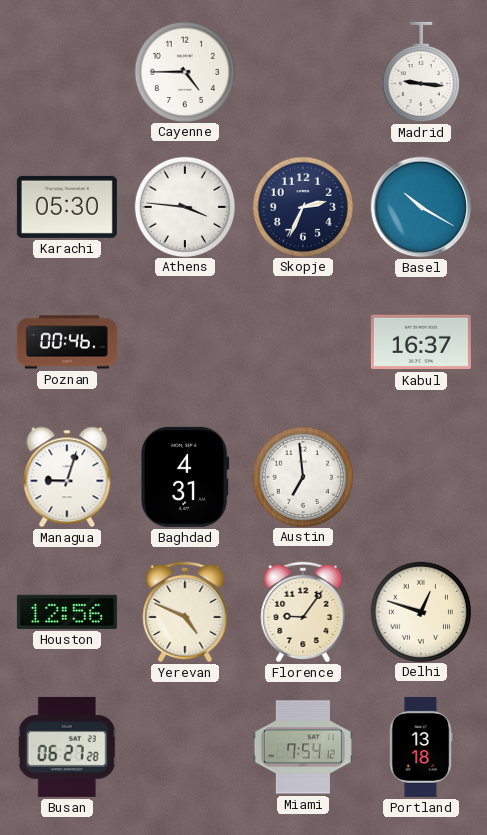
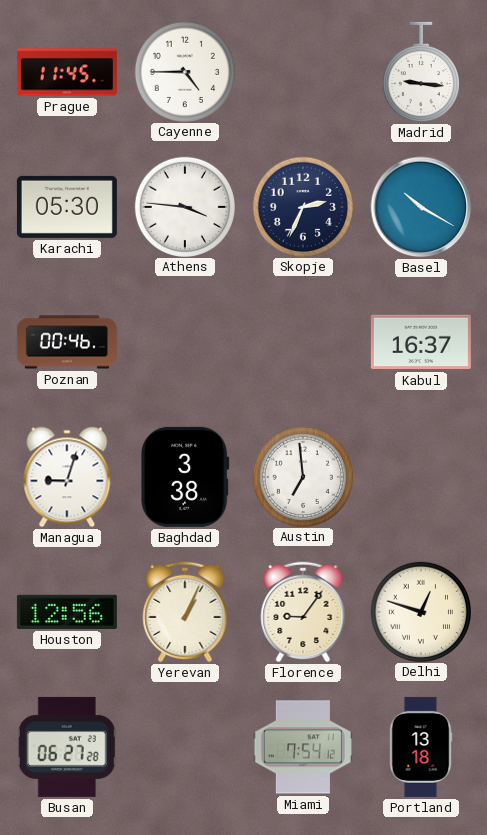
Prague: none -> 11:45
Baghdad: 4:31 -> 3:38
Yerevan: 4:49 -> 1:04
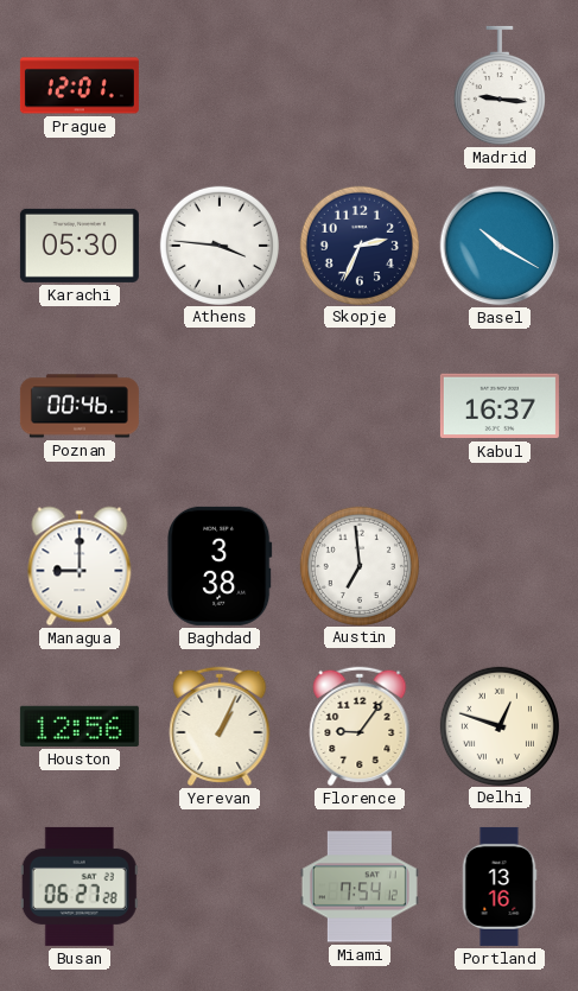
Prague: 11:45 -> 12:01
Cayenne: 4:45 -> none
Managua: 9:03 -> 9:00
Portland: 13:18 -> 13:16
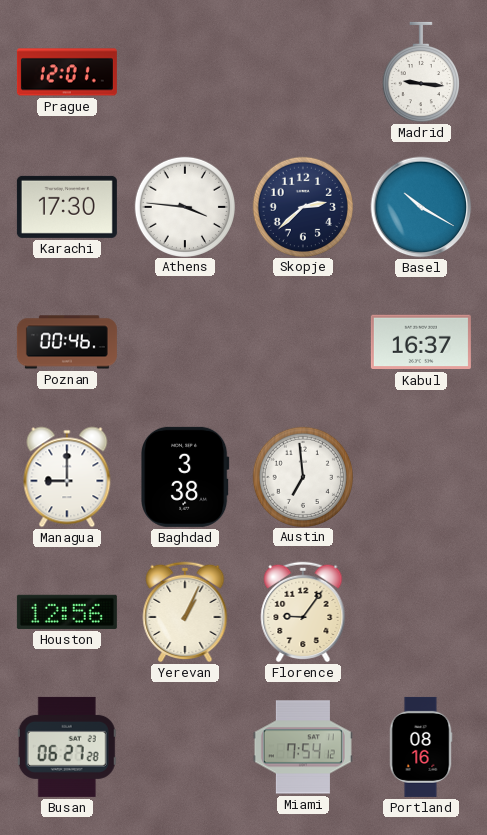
Karachi: 05:30 -> 17:30
Skopje: 2:34 -> 2:38
Delhi: 12:48 -> none
Portland: 13:16 -> 08:16
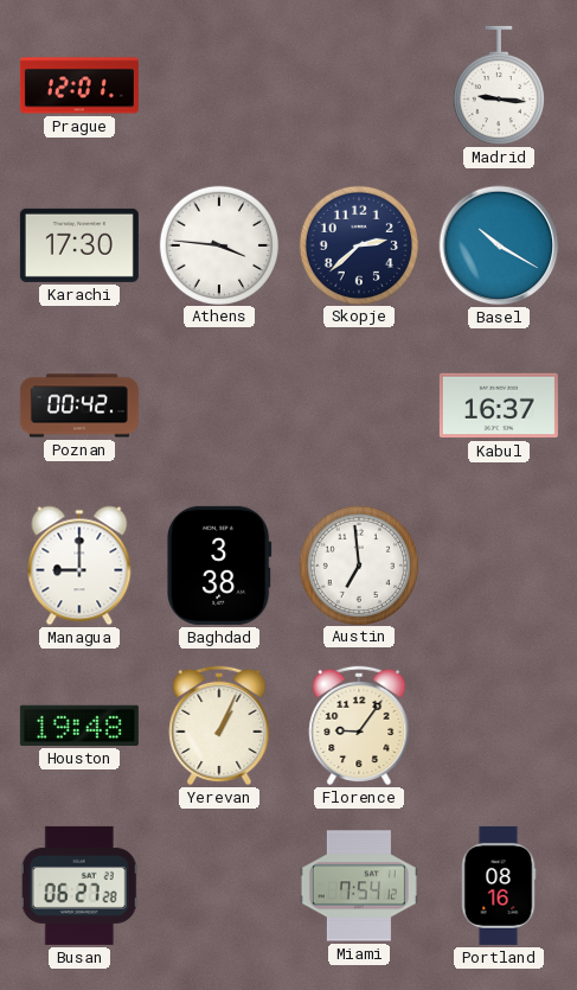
Poznan: 00:46 -> 00:42
Houston: 12:56 -> 19:48
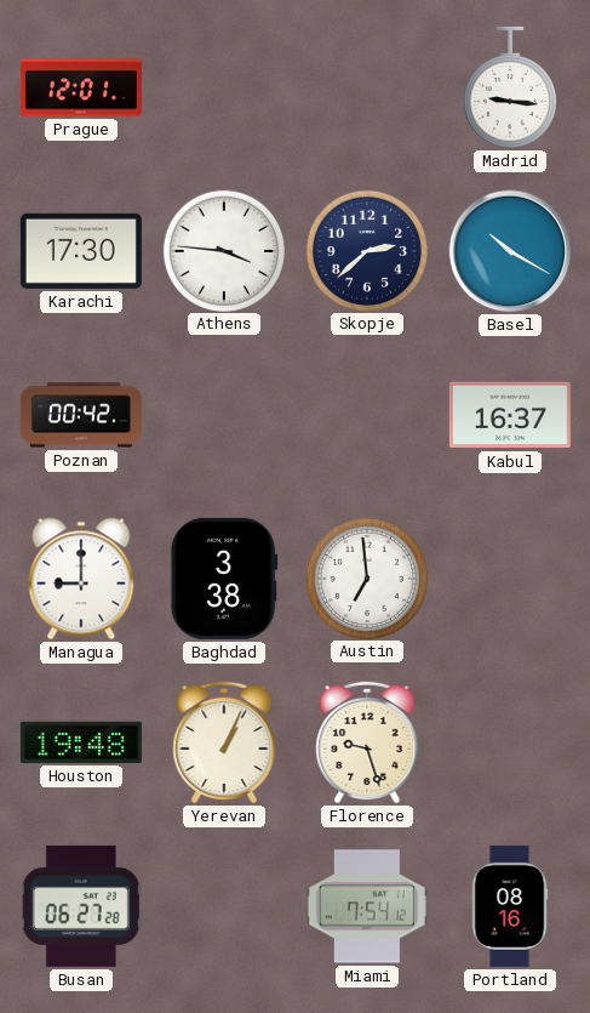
Florence: 9:06 -> 9:27
